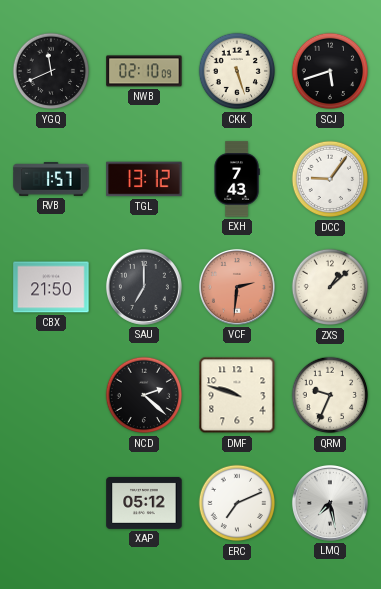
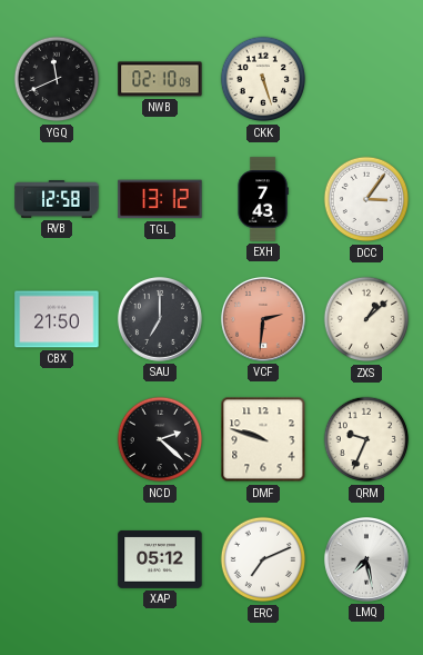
SCJ: 5:42 -> none
RVB: 1:57 -> 12:58
DCC: 9:06 -> 3:06
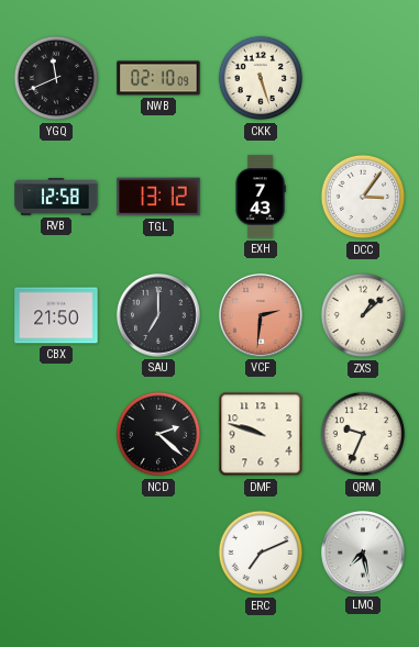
XAP: 05:12 -> none
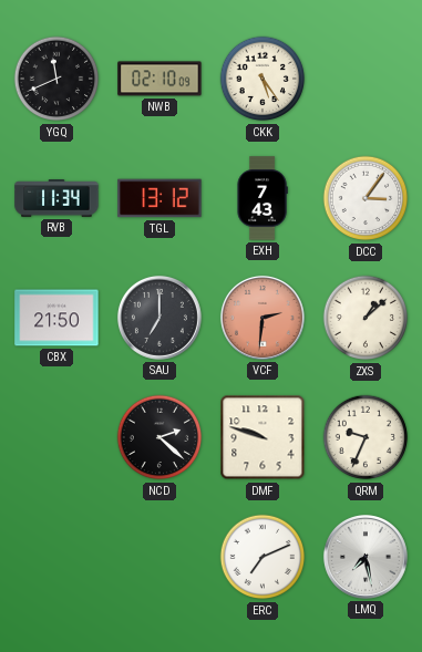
CKK: 5:27 -> 5:24
RVB: 12:58 -> 11:34
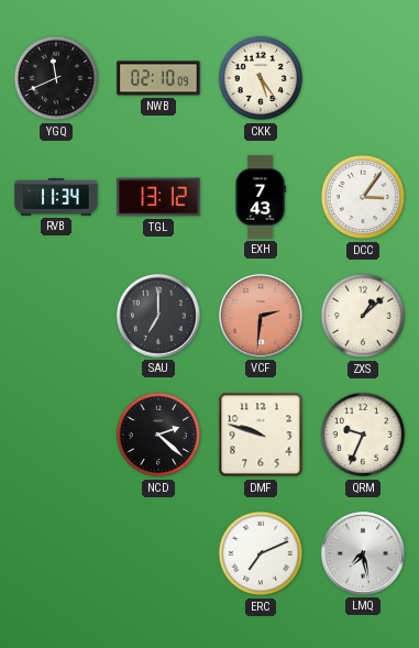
CBX: 21:50 -> none
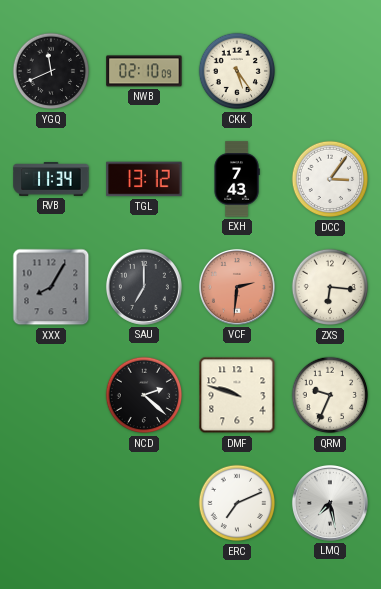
XXX: none -> 8:05
ZXS: 1:08 -> 6:16
